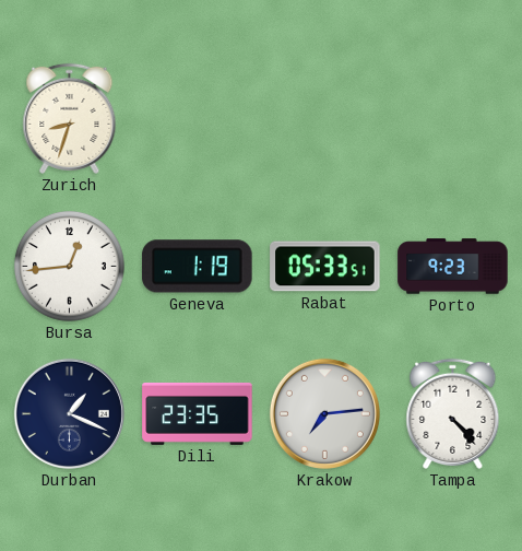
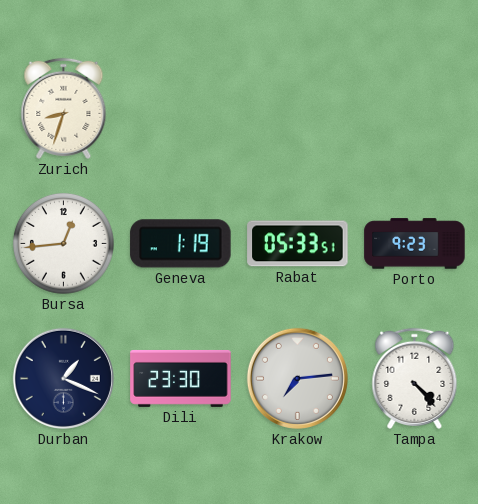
Dili: 23:35 -> 23:30
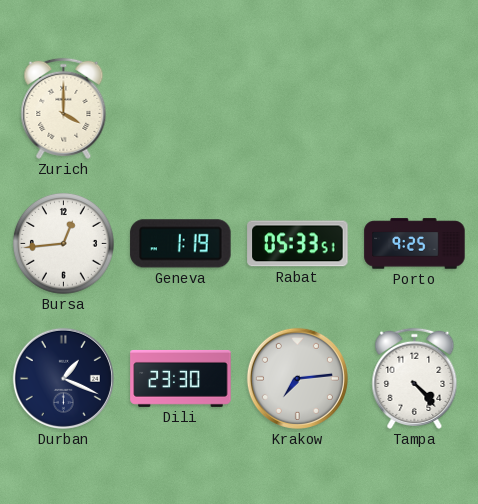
Zurich: 8:33 -> 4:00
Porto: 9:23 -> 9:25
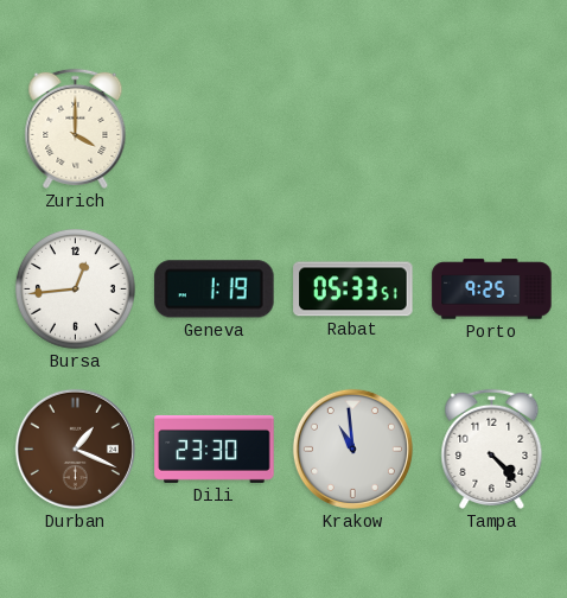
Durban dial: navy -> brown
Krakow: 7:14 -> 10:59
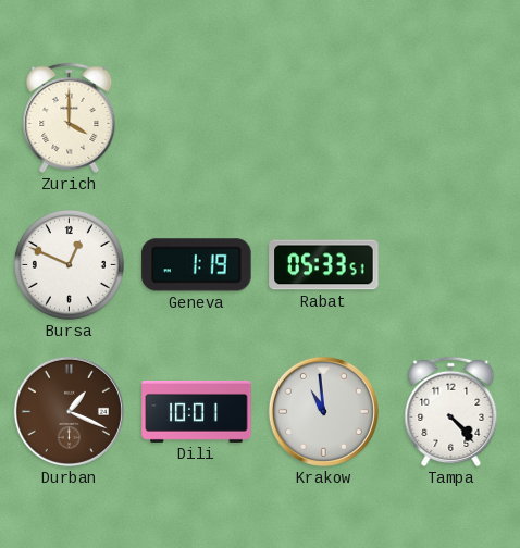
Bursa: 12:44 -> 12:49
Porto: 9:25 -> none
Dili: 23:30 -> 10:01
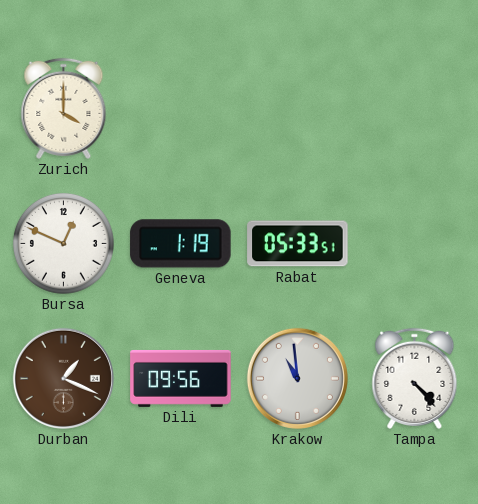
Dili: 10:01 -> 09:56
